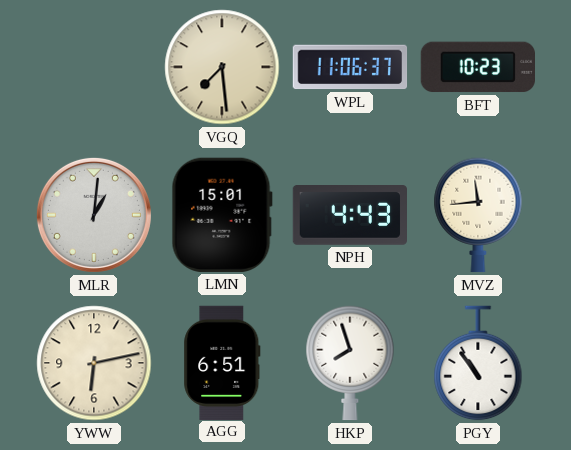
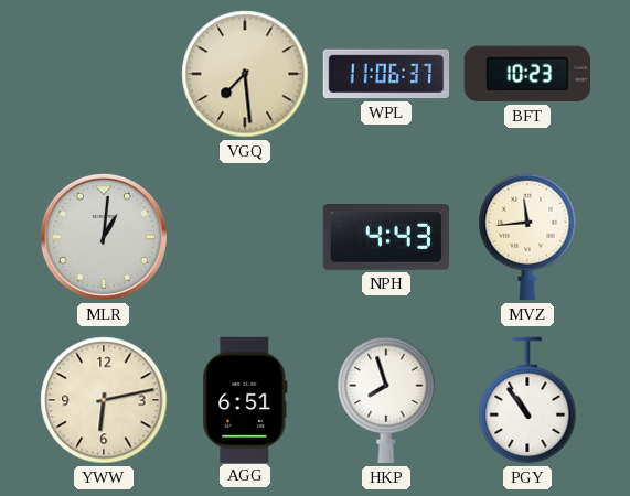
LMN: 15:01 -> none
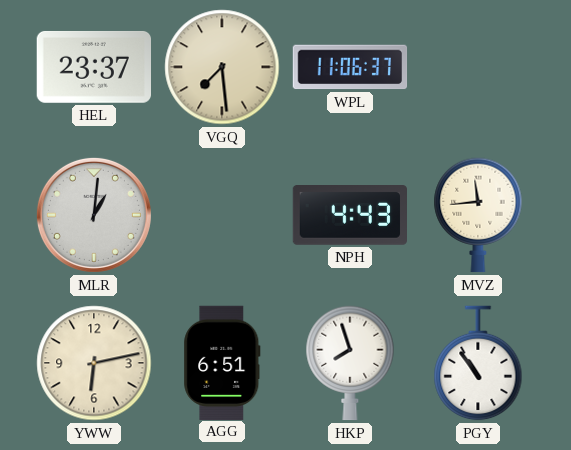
HEL: none -> 23:37
BFT: 10:23 -> none
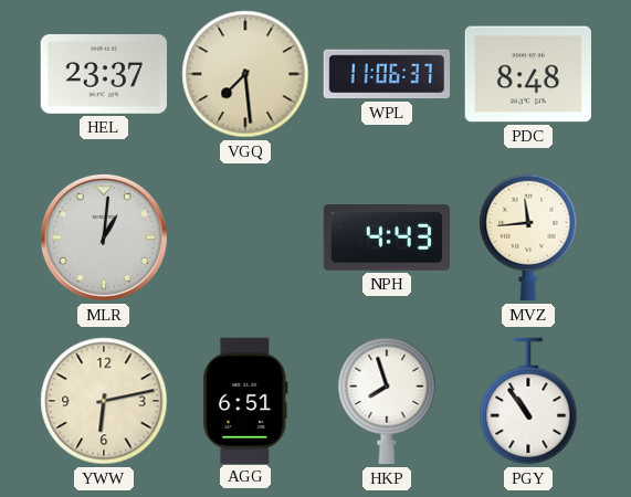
PDC: none -> 8:48
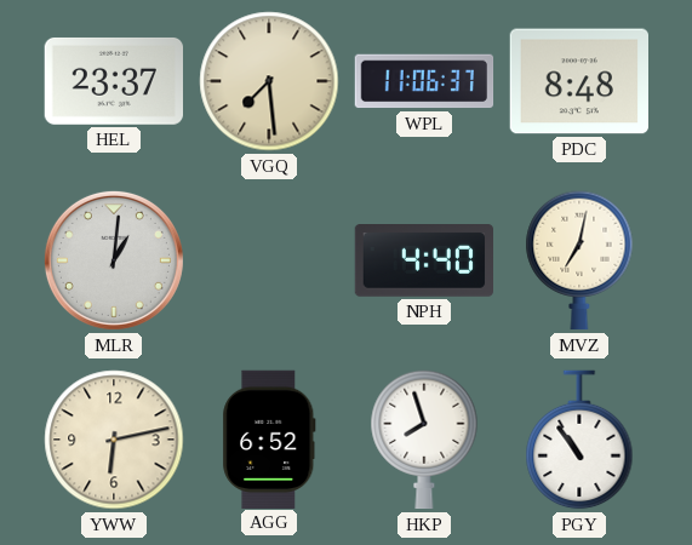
NPH: 4:43 -> 4:40
MVZ: 11:44 -> 7:02
AGG: 6:51 -> 6:52
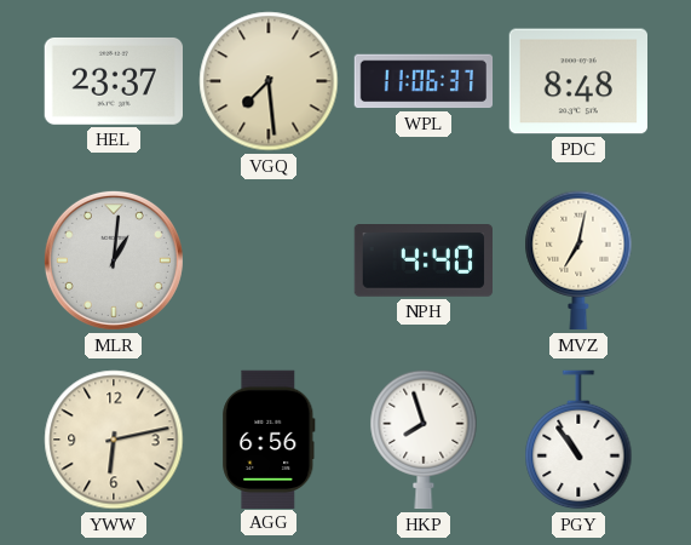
AGG: 6:52 -> 6:56
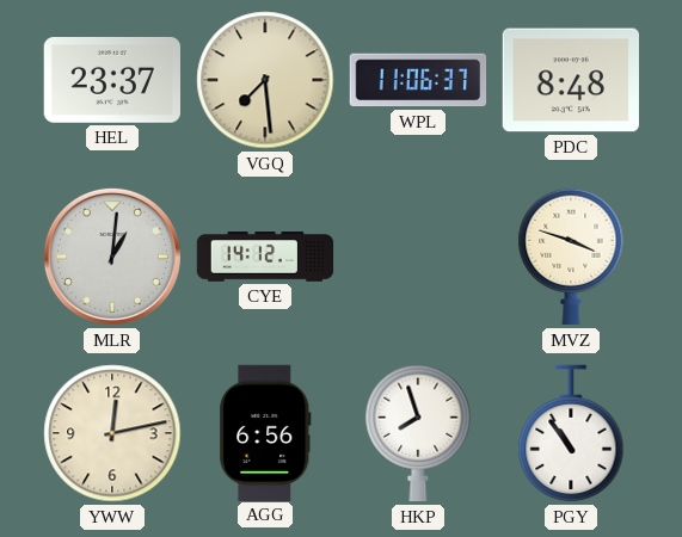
CYE: none -> 14:12
NPH: 4:40 -> none
MVZ: 7:02 -> 3:48
YWW: 6:13 -> 12:13
